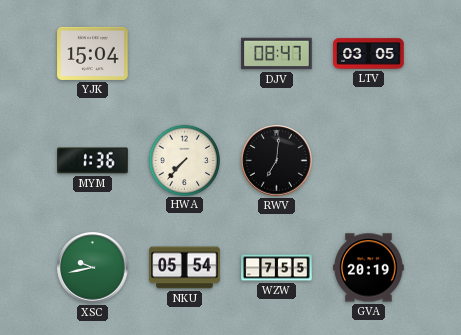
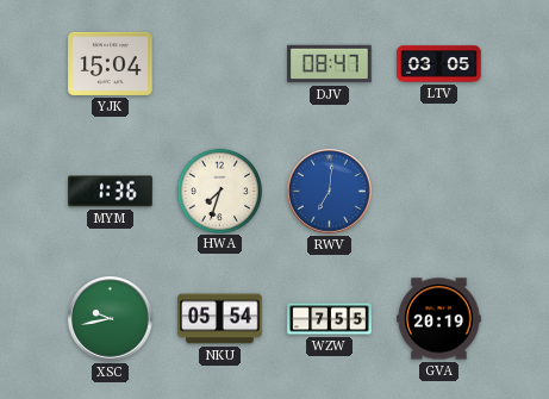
HWA: 7:37 -> 7:33
RWV dial: black -> blue
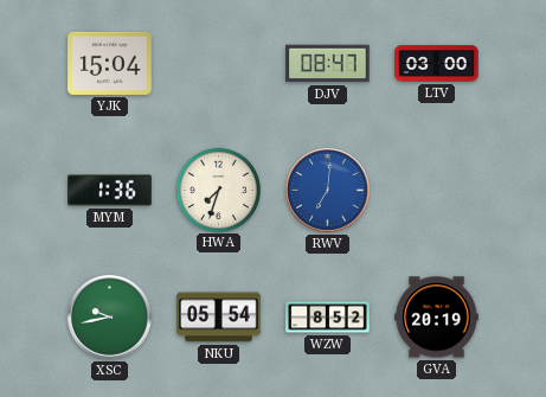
LTV: 03:05 -> 03:00
WZW: 7:55 -> 8:52
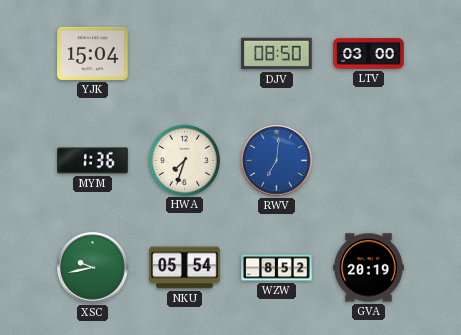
DJV: 08:47 -> 08:50
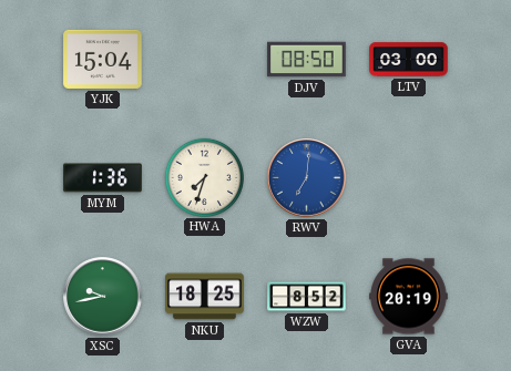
NKU: 05:54 -> 18:25
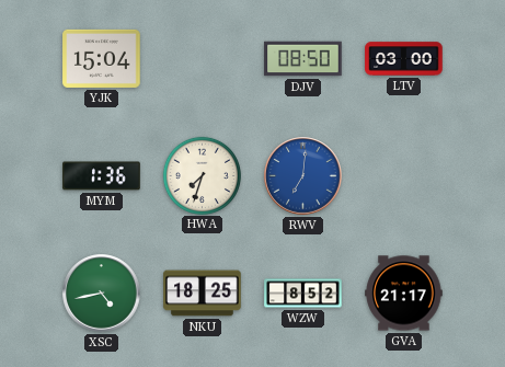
XSC: 9:43 -> 4:43
GVA: 20:19 -> 21:17
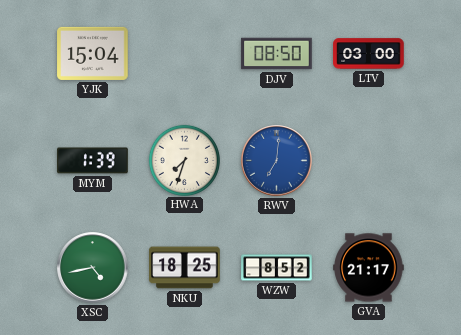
MYM: 1:36 -> 1:39
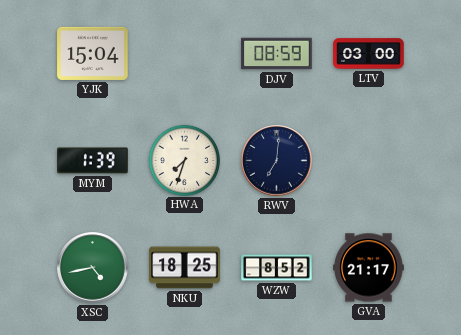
DJV: 08:50 -> 08:59
RWV dial: blue -> navy
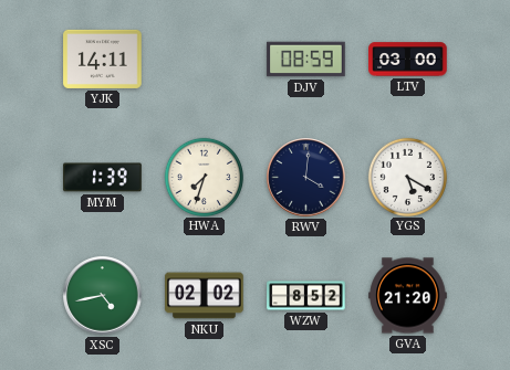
YJK: 15:04 -> 14:11
RWV: 7:01 -> 4:01
YGS: none -> 5:20
NKU: 18:25 -> 02:02
GVA: 21:17 -> 21:20
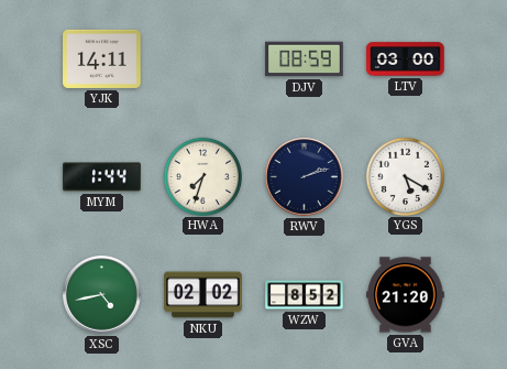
MYM: 1:39 -> 1:44
RWV: 4:01 -> 2:12
